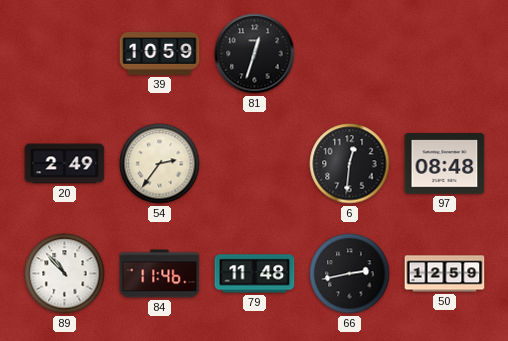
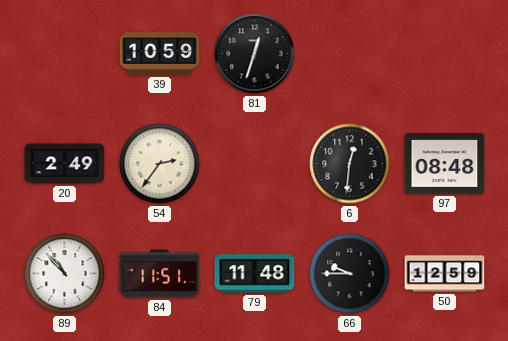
84: 11:46 -> 11:51
66: 2:43 -> 9:45
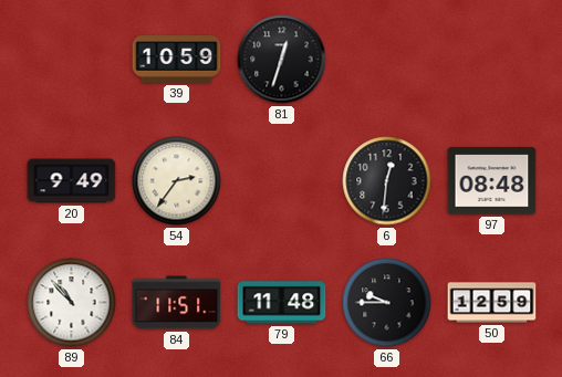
20: 2:49 -> 9:49
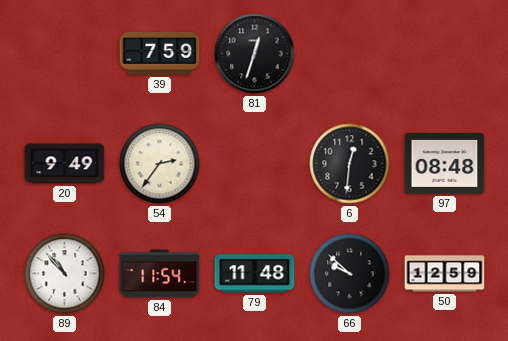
39: 10:59 -> 7:59
84: 11:51 -> 11:54
66: 9:45 -> 9:52
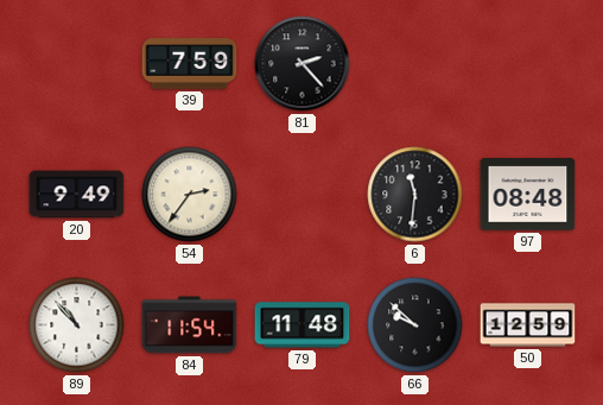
81: 12:33 -> 2:23
6: 12:31 -> 11:31
